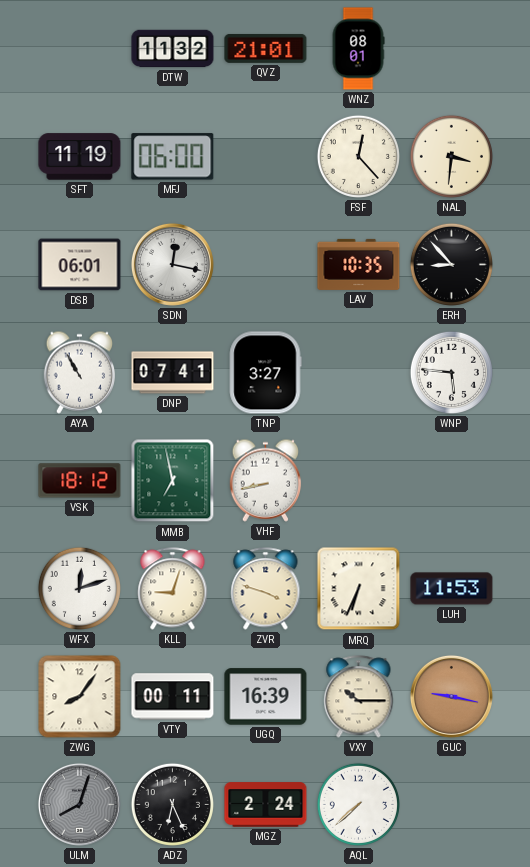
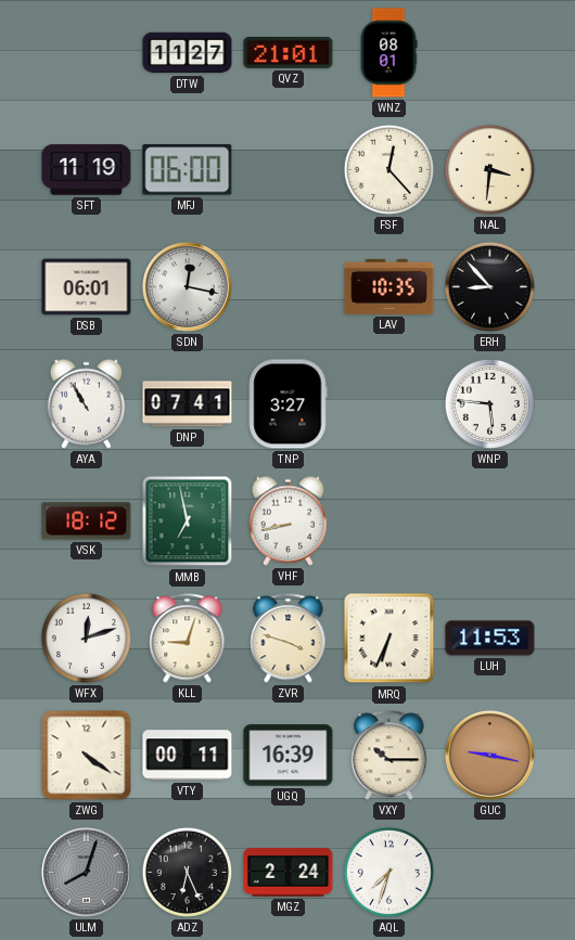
DTW: 11:32 -> 11:27
ZWG: 8:06 -> 4:21
AQL: 7:38 -> 7:33
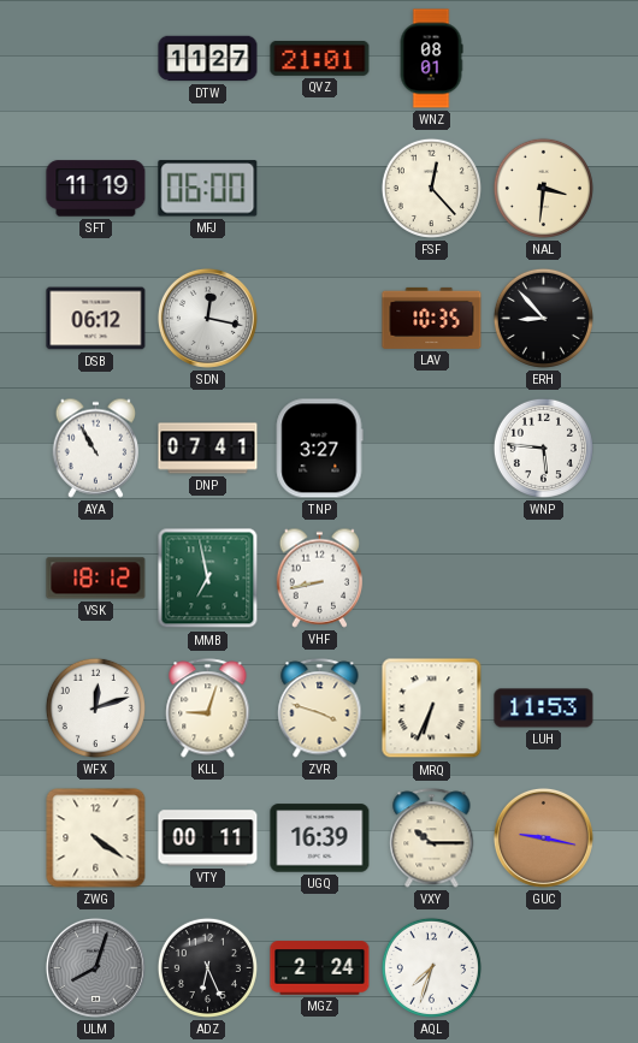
DSB: 06:01 -> 06:12
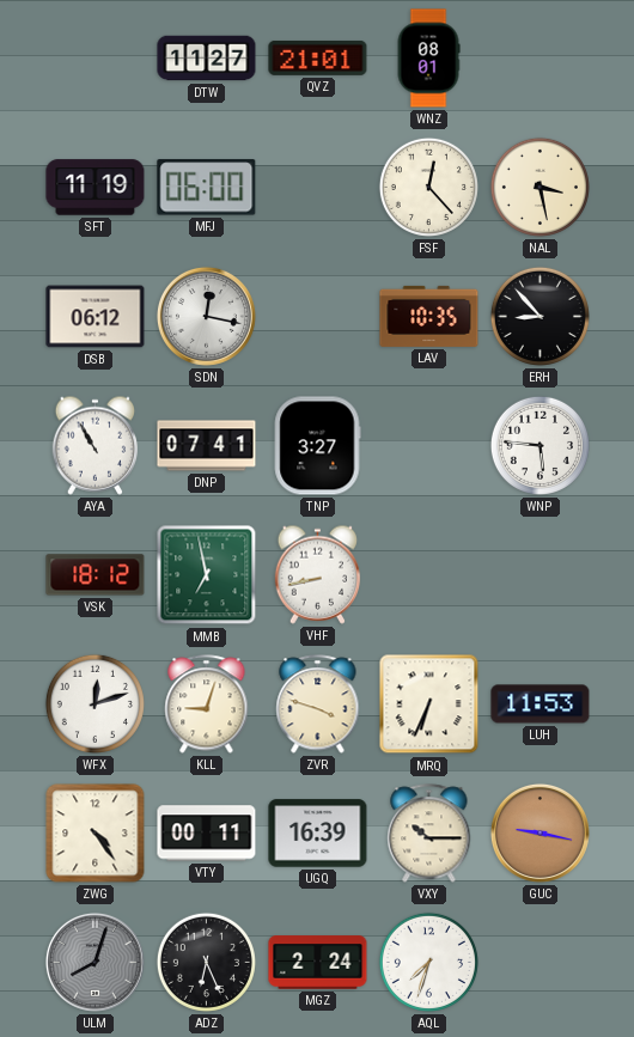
NAL: 3:31 -> 3:28
ZWG: 4:21 -> 4:24
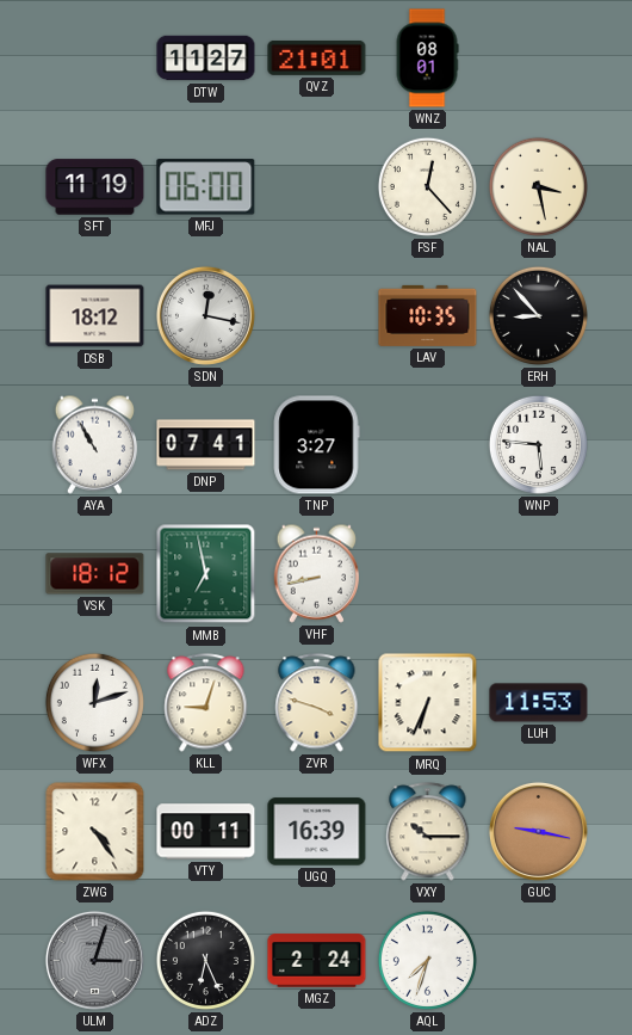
DSB: 06:12 -> 18:12
ULM: 8:03 -> 3:03
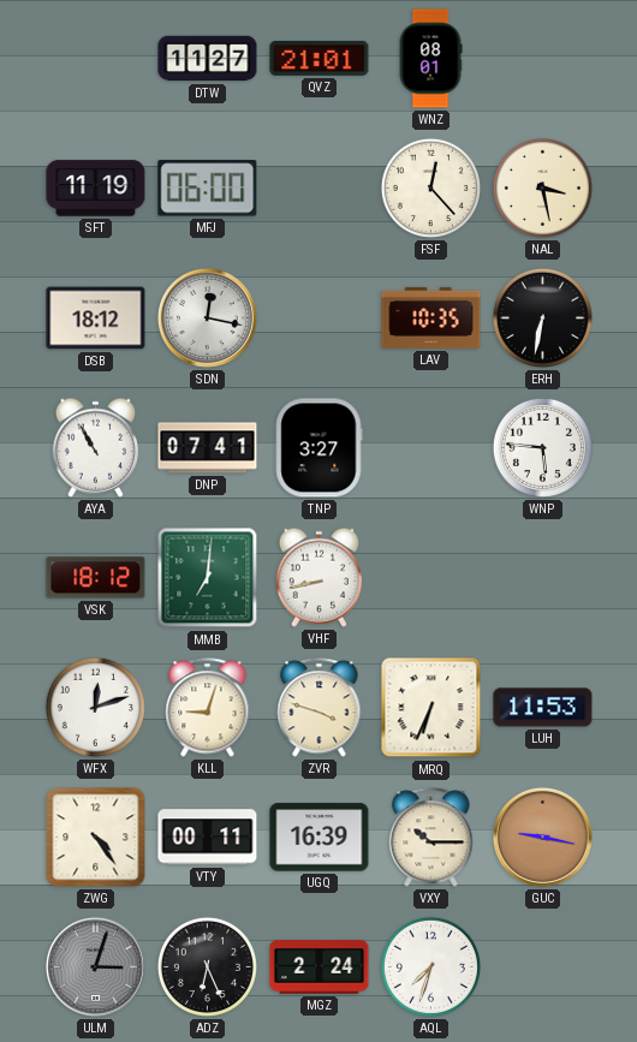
ERH: 8:53 -> 6:32
MMB: 6:58 -> 7:01
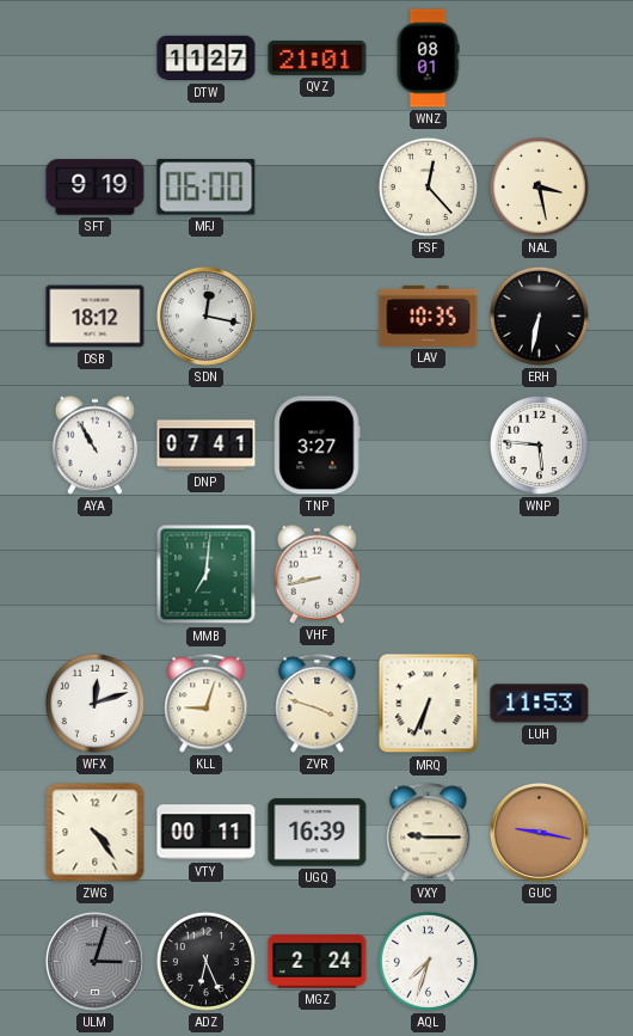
SFT: 11:19 -> 9:19
VSK: 18:12 -> none
VXY: 10:15 -> 9:15
